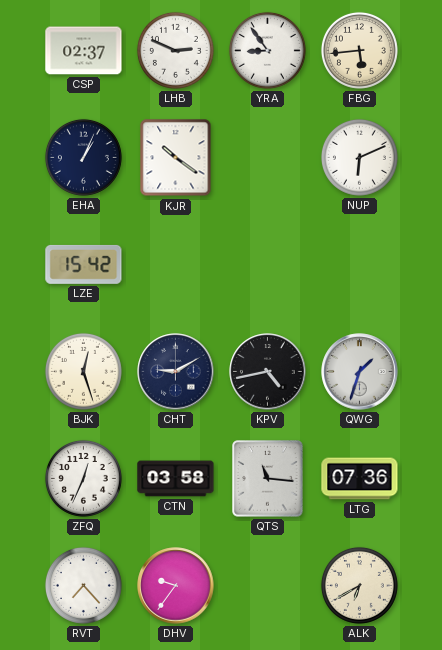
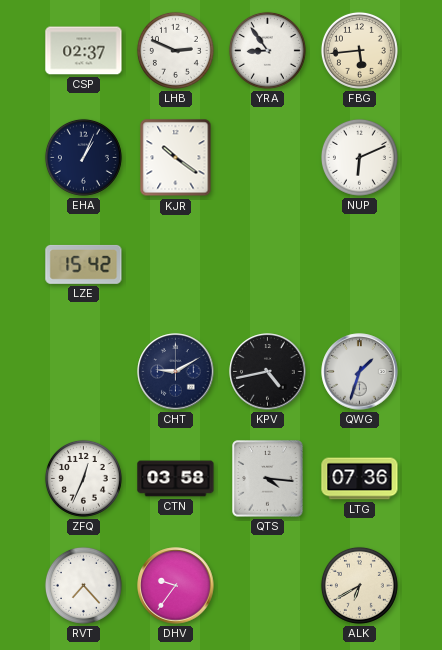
BJK: 12:27 -> none
QTS: 11:16 -> 4:16
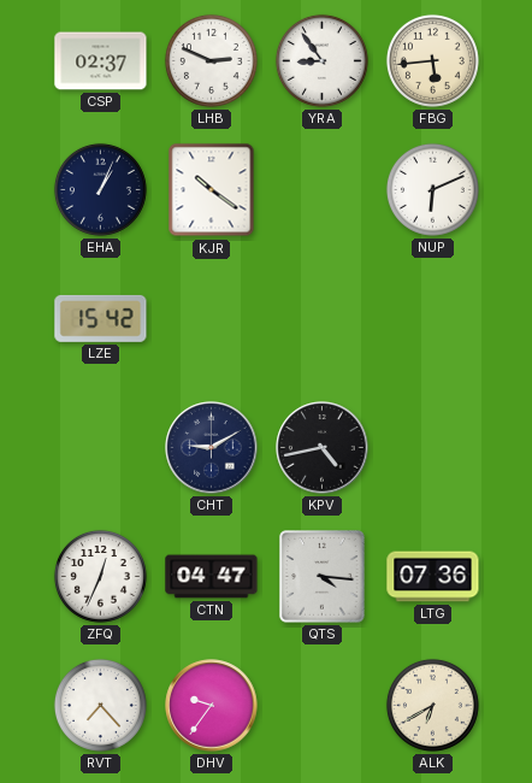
QWG: 1:33 -> none
CTN: 03:58 -> 04:47
